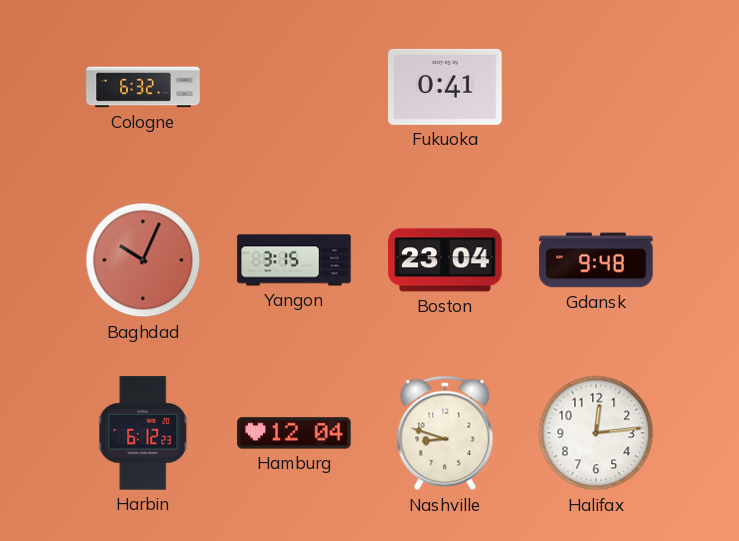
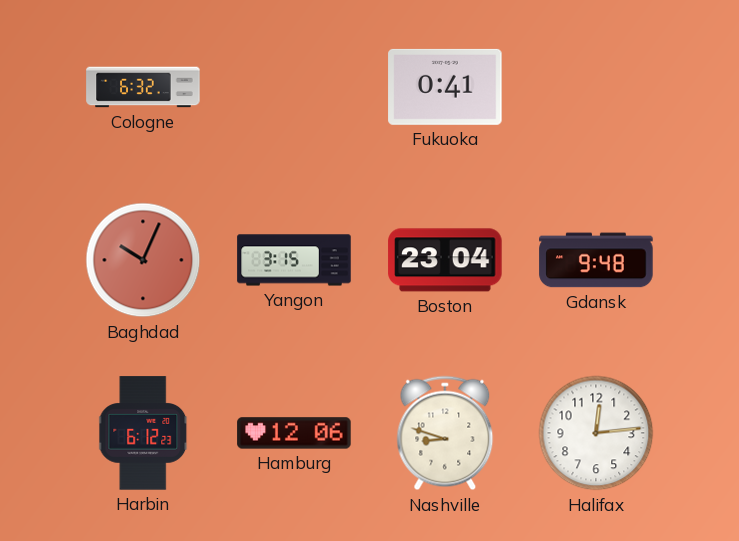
Hamburg: 12:04 -> 12:06
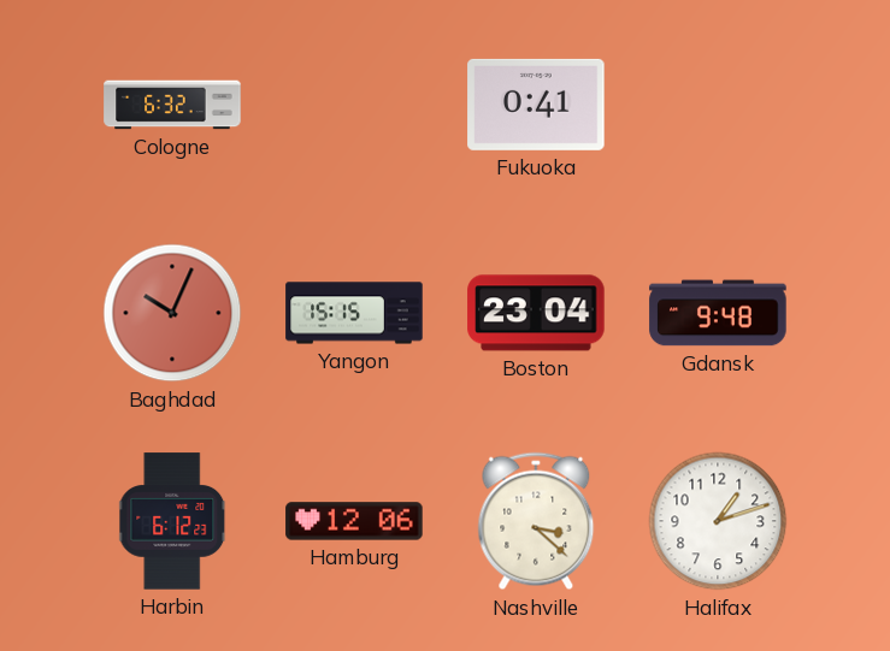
Yangon: 3:15 -> 15:15
Nashville: 8:48 -> 3:22
Halifax: 12:14 -> 1:12
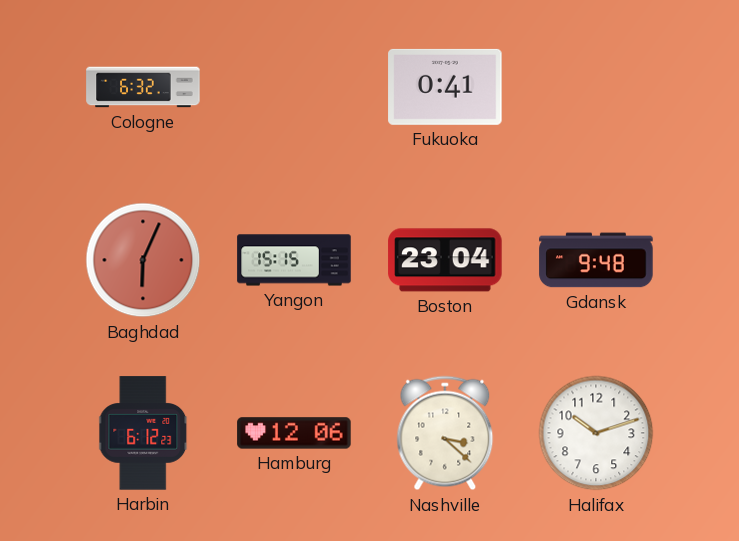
Baghdad: 10:04 -> 6:04
Halifax: 1:12 -> 10:12
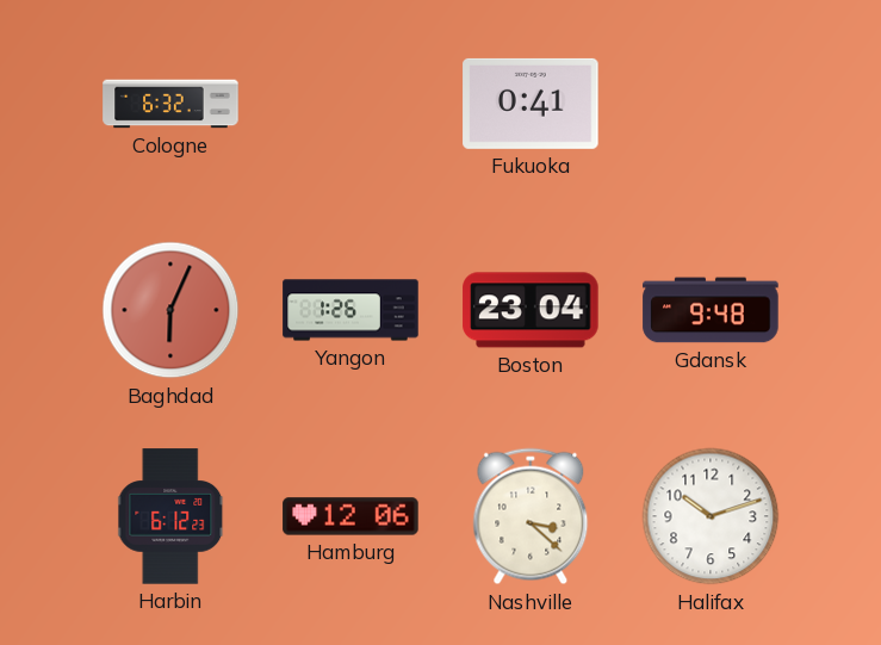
Yangon: 15:15 -> 1:26
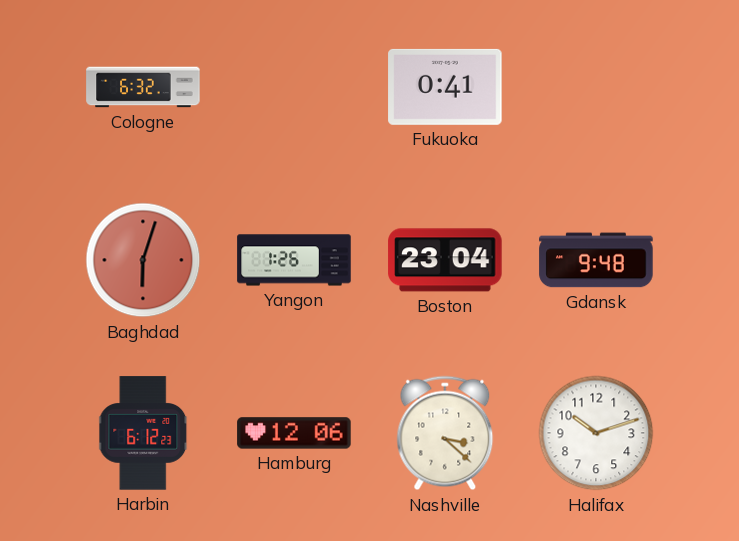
Baghdad: 6:04 -> 6:03
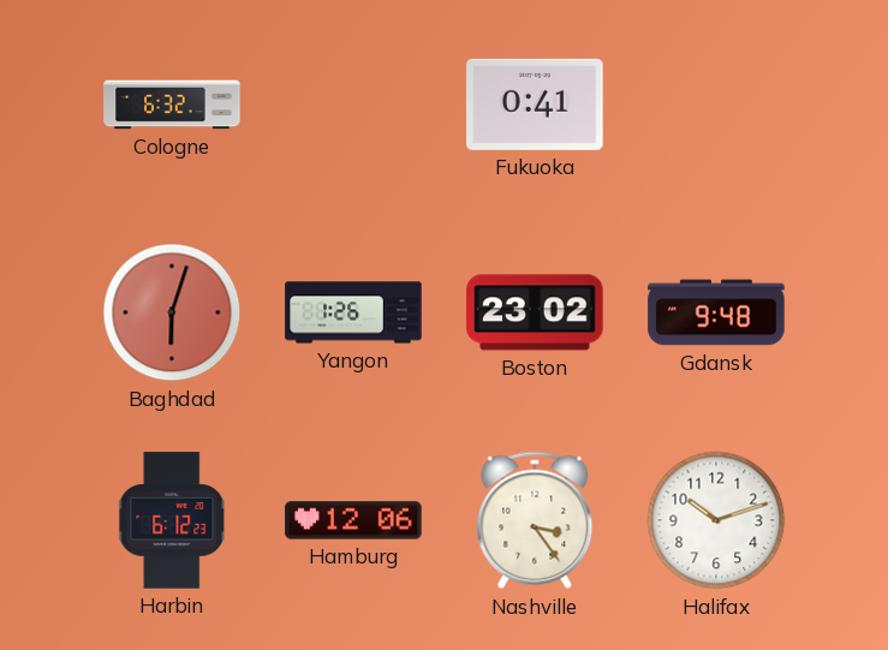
Boston: 23:04 -> 23:02
Nashville: 3:22 -> 3:24
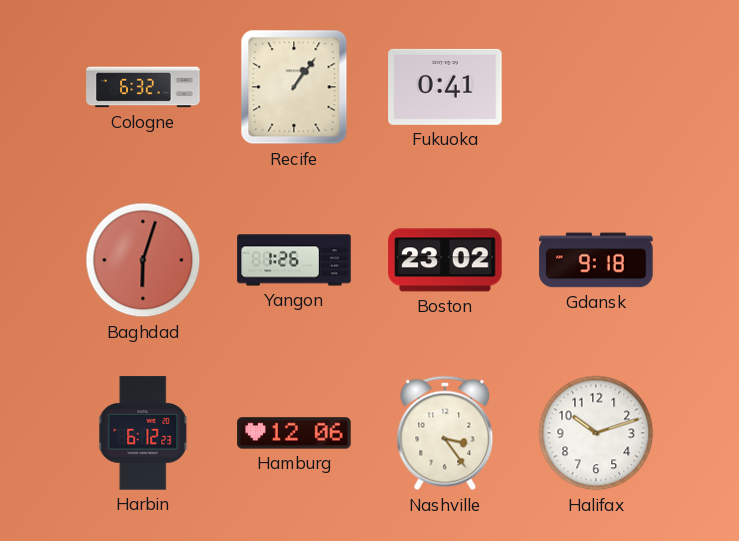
Recife: none -> 1:06
Gdansk: 9:48 -> 9:18
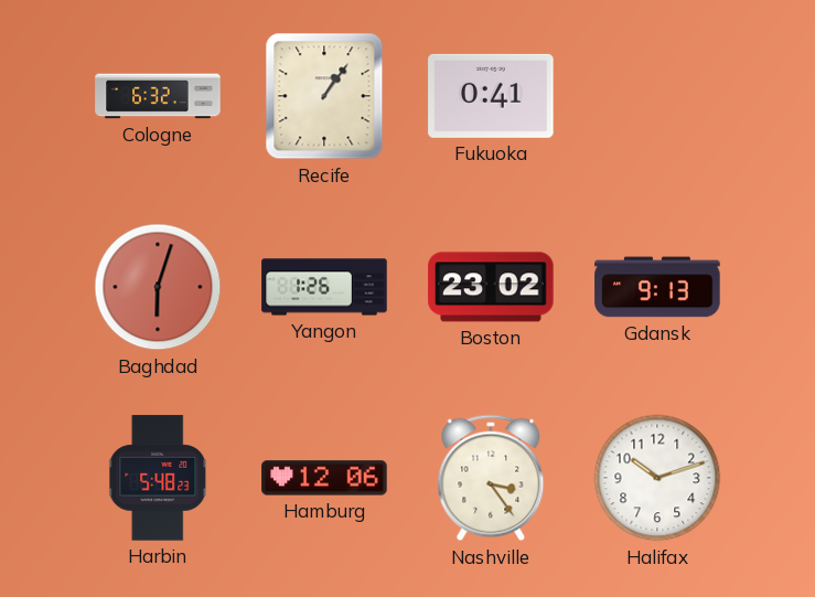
Gdansk: 9:18 -> 9:13
Harbin: 6:12 -> 5:48
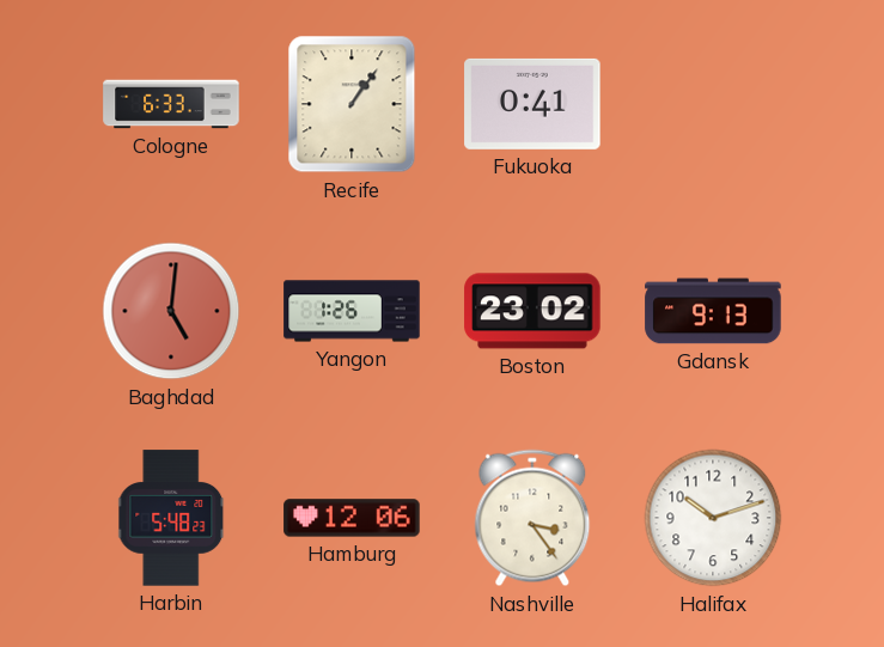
Cologne: 6:32 -> 6:33
Baghdad: 6:03 -> 5:01
